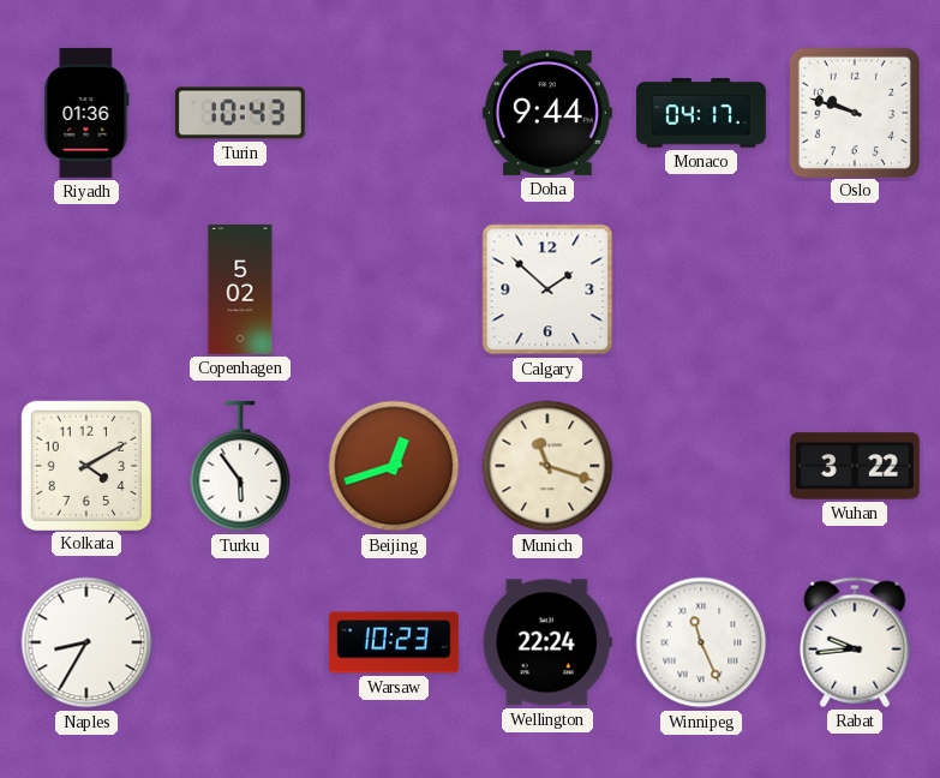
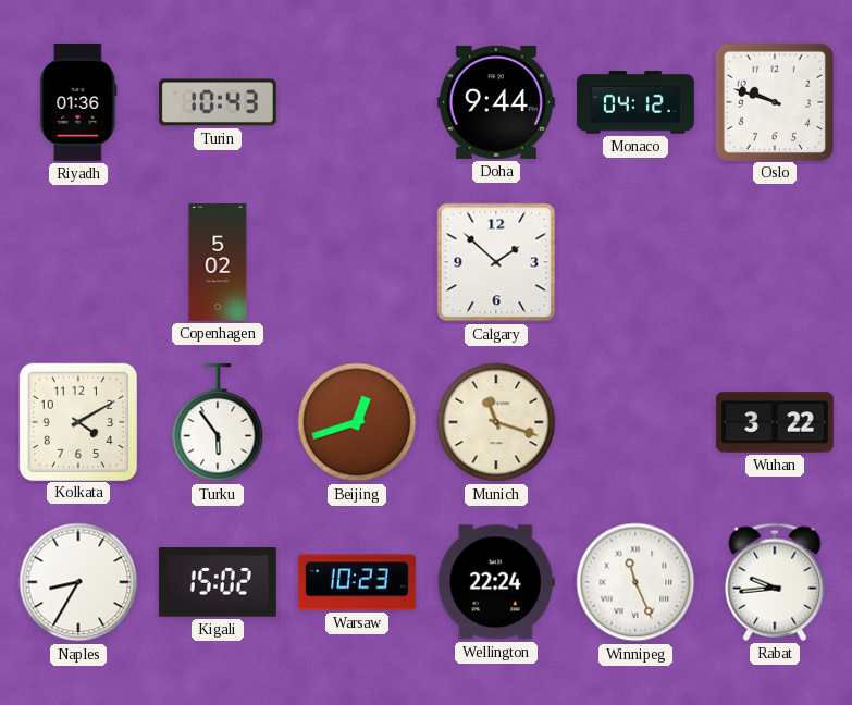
Monaco: 04:17 -> 04:12
Kigali: none -> 15:02
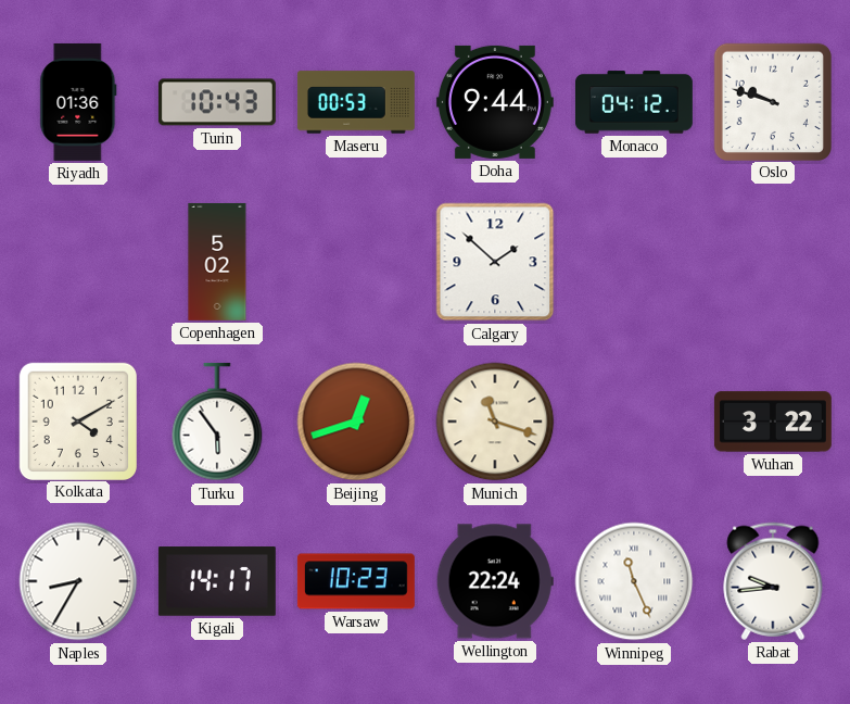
Maseru: none -> 00:53
Kigali: 15:02 -> 14:17
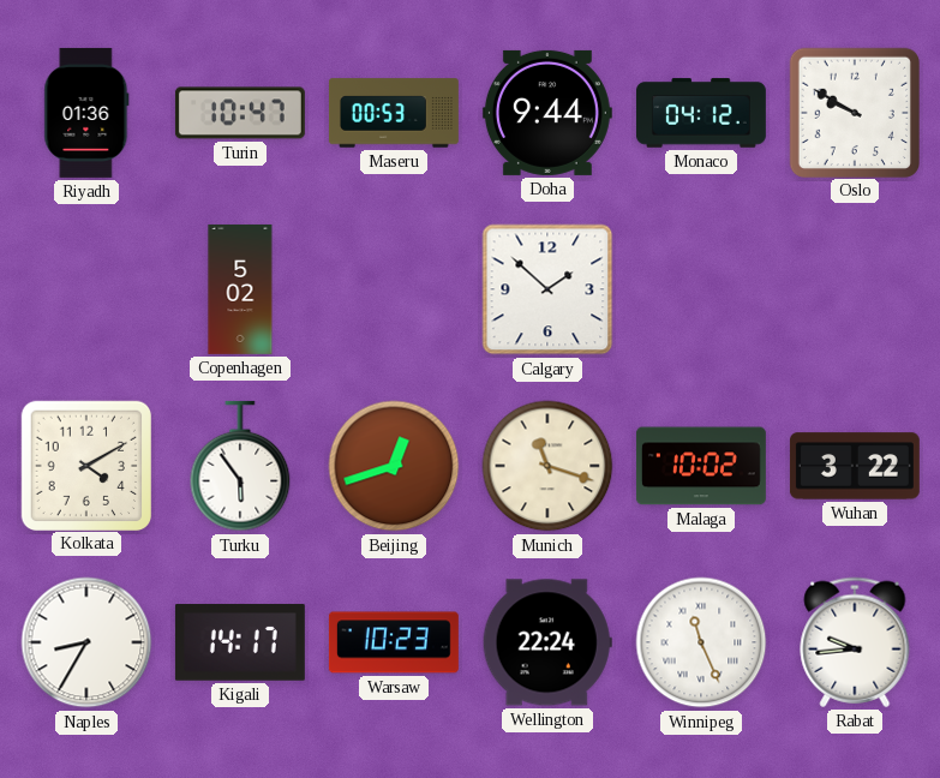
Turin: 10:43 -> 10:47
Oslo: 9:48 -> 9:50
Malaga: none -> 10:02
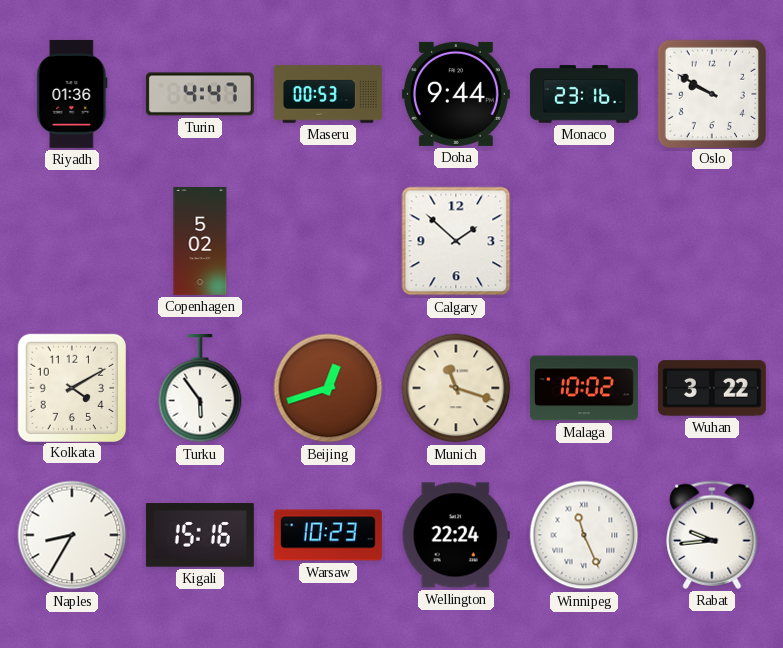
Turin: 10:47 -> 4:47
Monaco: 04:12 -> 23:16
Kigali: 14:17 -> 15:16
